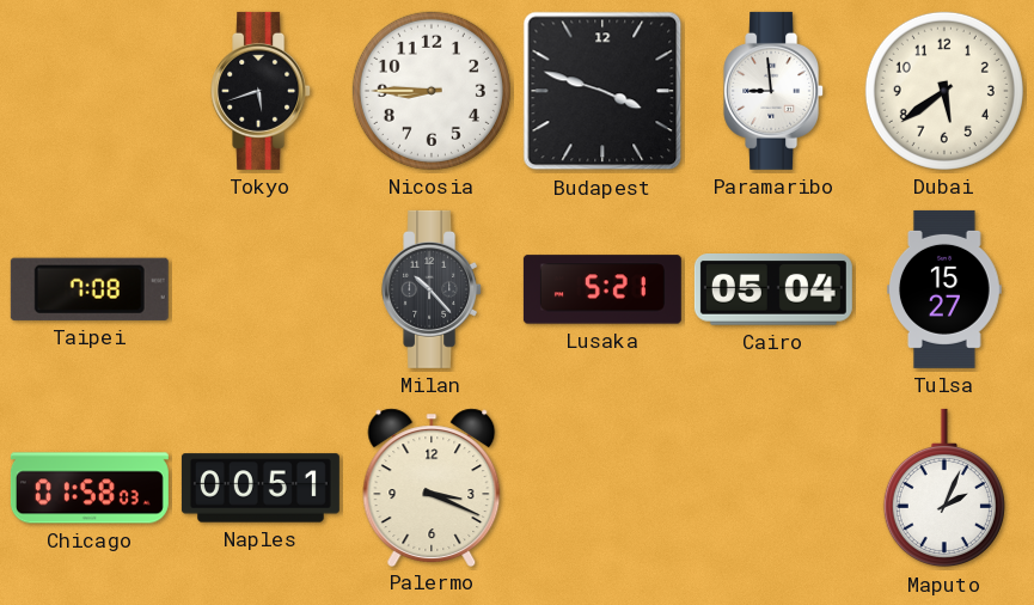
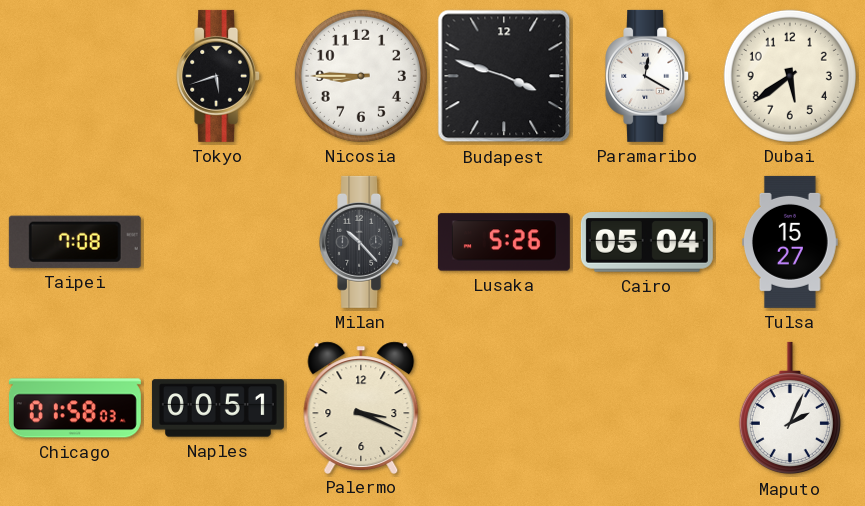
Paramaribo: 8:59 -> 12:20
Lusaka: 5:21 -> 5:26
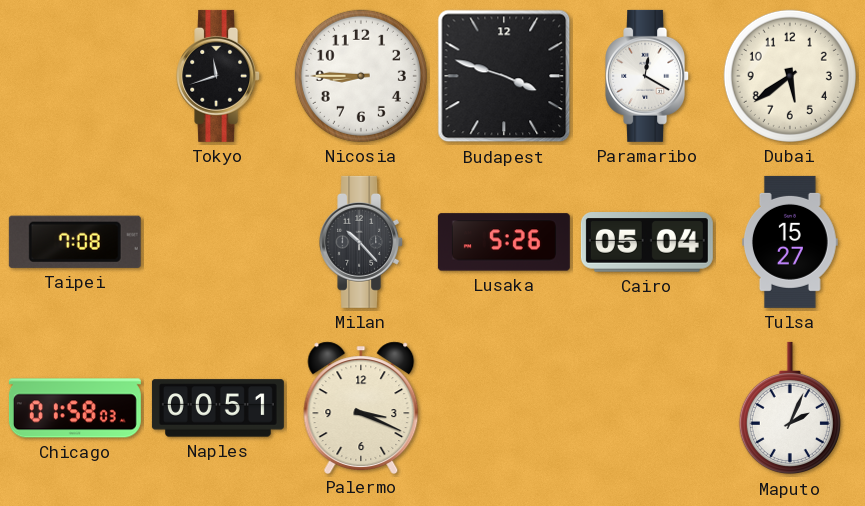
Tokyo: 5:42 -> 11:42
